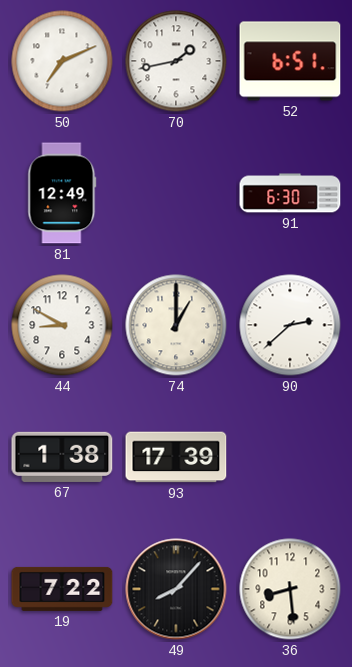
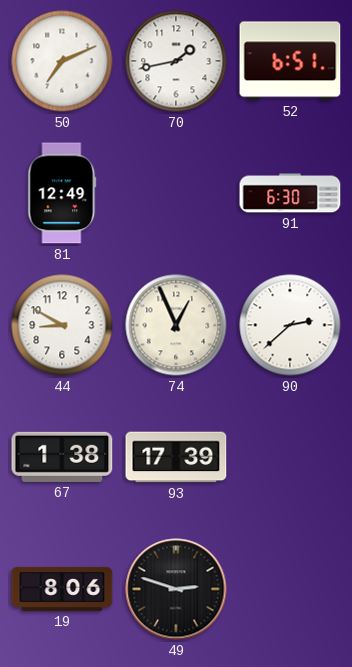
74: 1:00 -> 12:56
19: 7:22 -> 8:06
49: 8:07 -> 2:48
36: 8:29 -> none
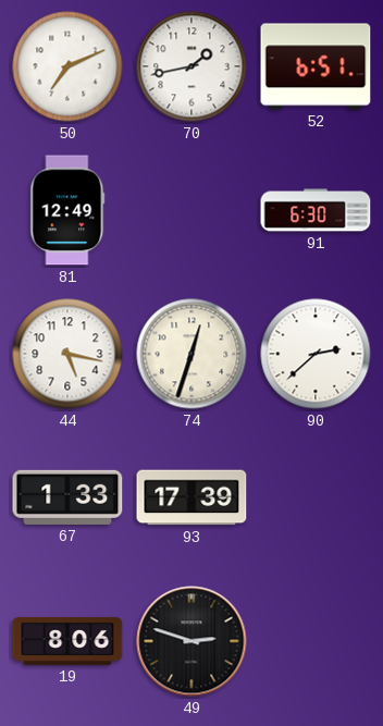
44: 8:50 -> 5:17
74: 12:56 -> 12:33
67: 1:38 -> 1:33
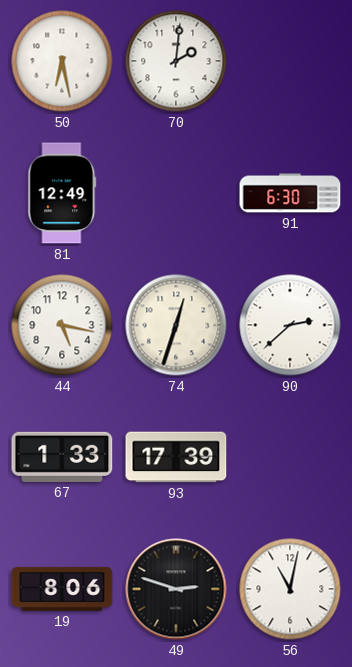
50: 7:11 -> 6:28
70: 1:43 -> 2:01
52: 6:51 -> none
56: none -> 11:02
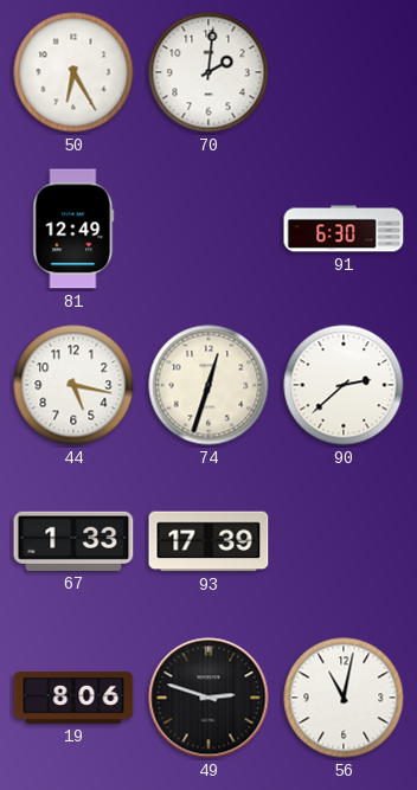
50: 6:28 -> 6:25
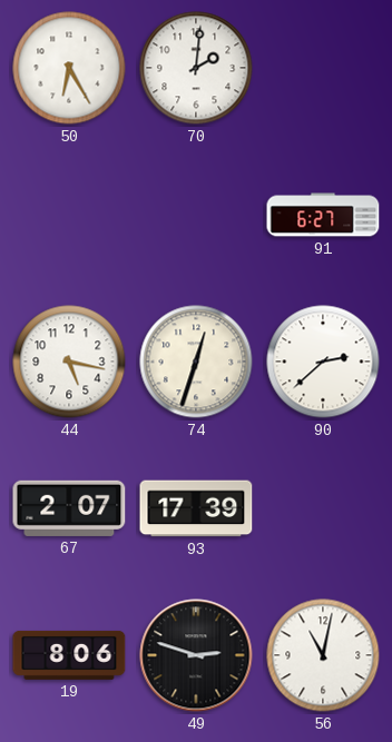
81: 12:49 -> none
91: 6:30 -> 6:27
67: 1:33 -> 2:07
